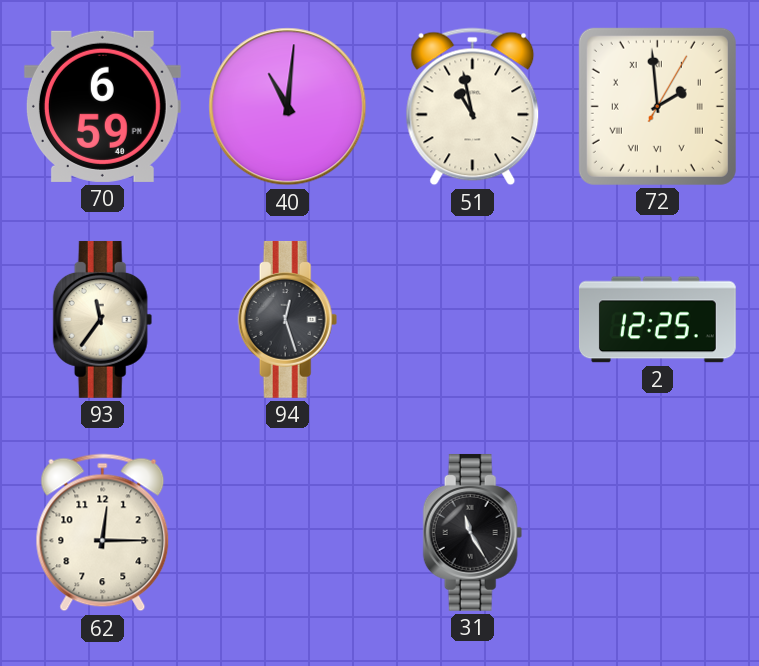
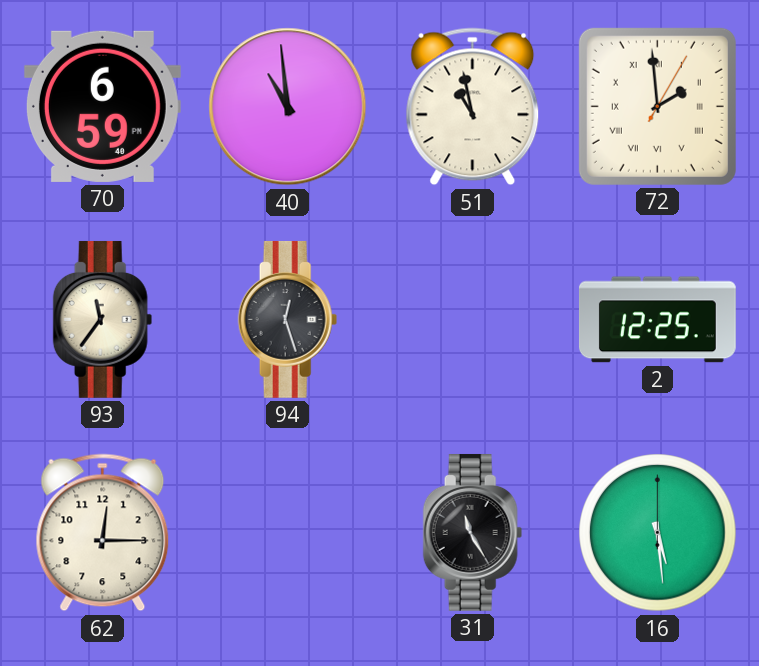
40: 11:01 -> 10:59
16: none -> 5:29
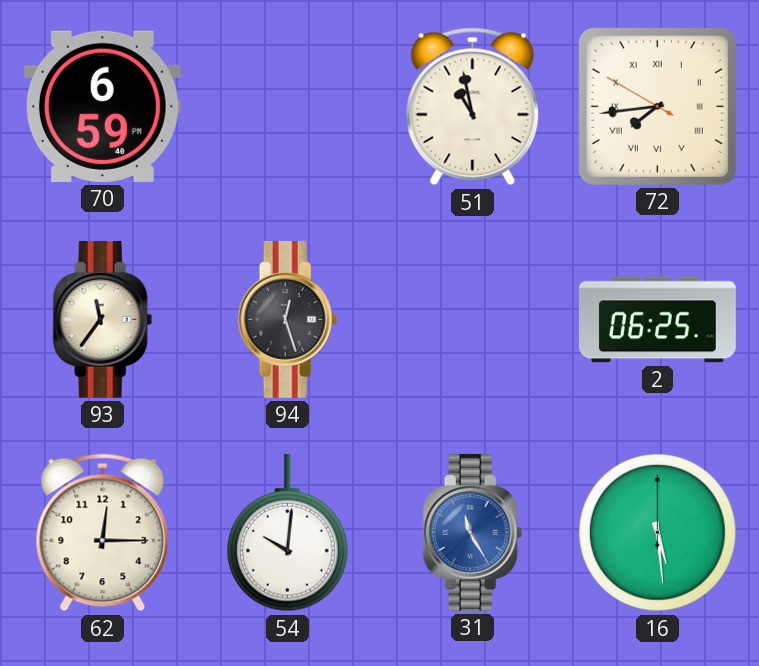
40: 10:59 -> none
72: 1:59 -> 7:43
2: 12:25 -> 06:25
54: none -> 10:01
31 dial: black -> blue
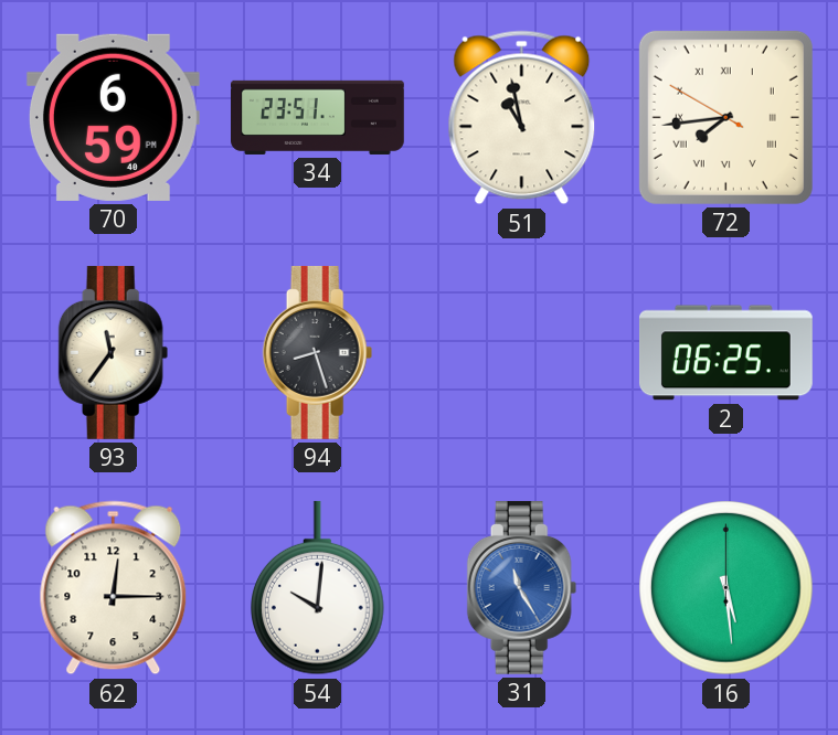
34: none -> 23:51
94: 12:27 -> 8:27
